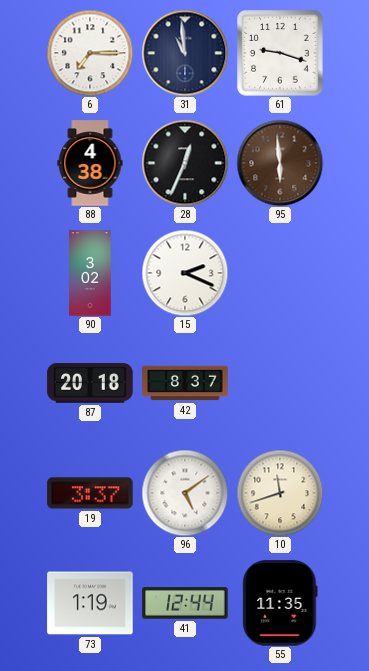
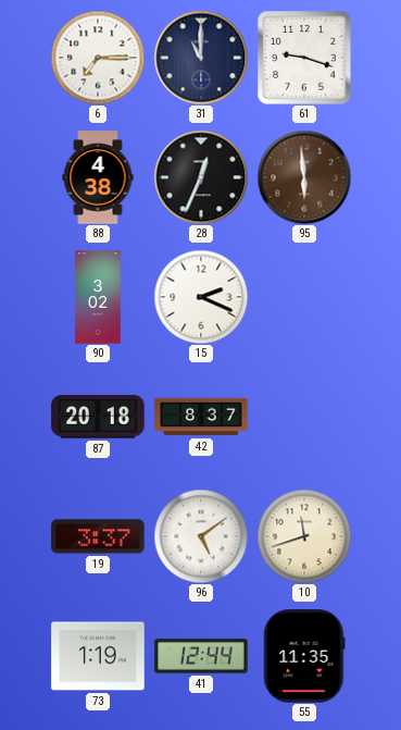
31: 10:59 -> 11:00
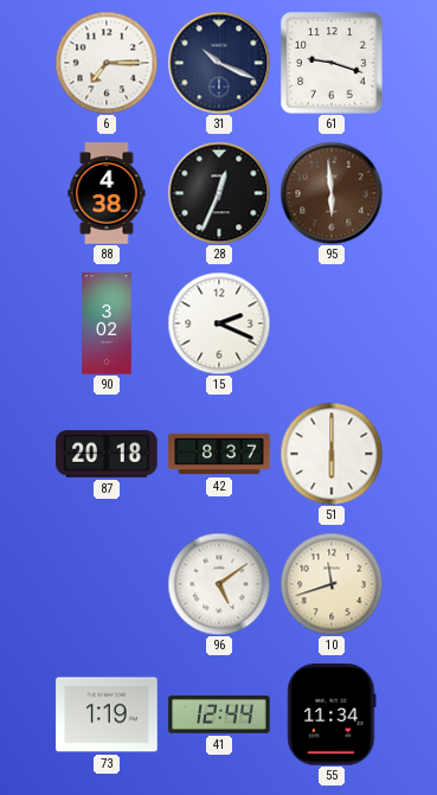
31: 11:00 -> 10:19
51: none -> 6:00
19: 3:37 -> none
55: 11:35 -> 11:34
